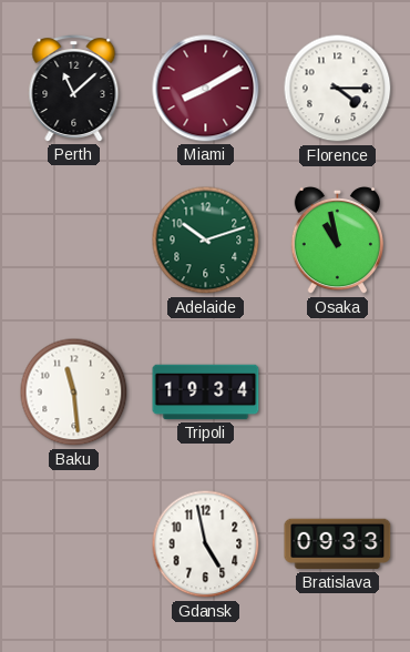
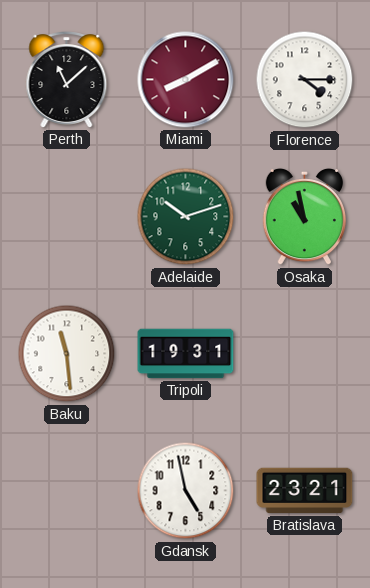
Tripoli: 19:34 -> 19:31
Bratislava: 09:33 -> 23:21
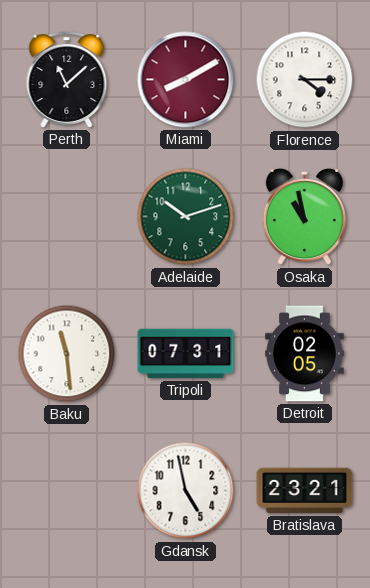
Tripoli: 19:31 -> 07:31
Detroit: none -> 02:05
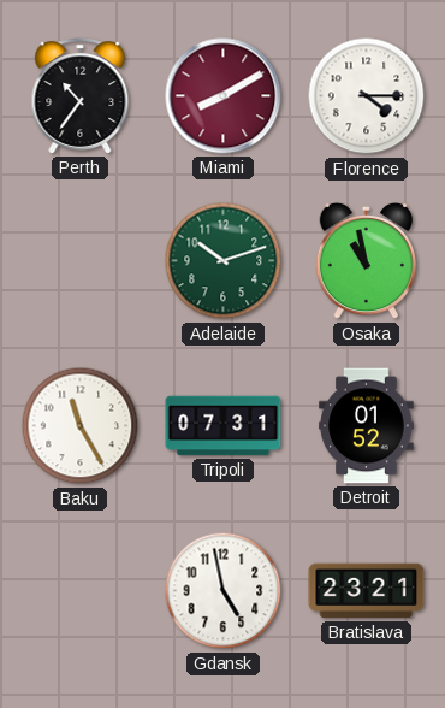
Perth: 11:08 -> 10:36
Baku: 11:29 -> 11:25
Detroit: 02:05 -> 01:52
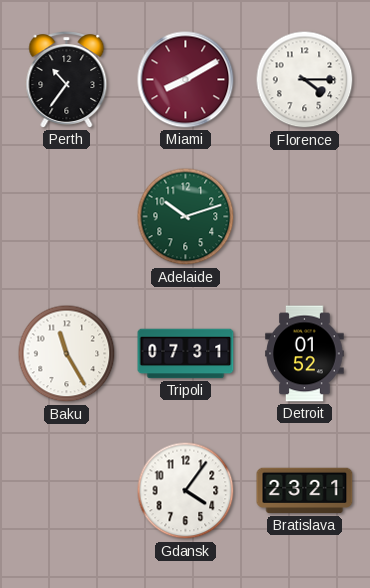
Osaka: 10:58 -> none
Gdansk: 4:58 -> 4:06
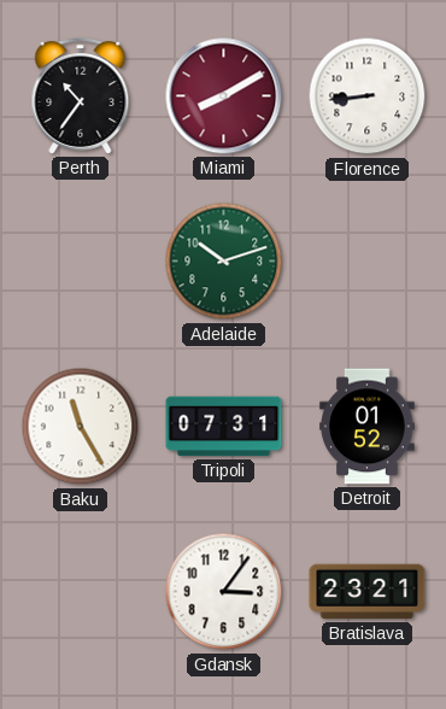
Florence: 4:15 -> 8:44
Gdansk: 4:06 -> 3:06
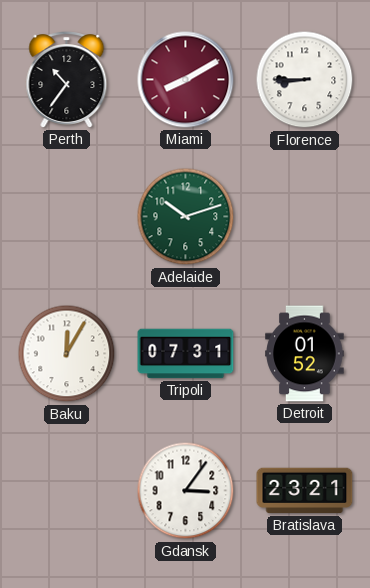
Florence: 8:44 -> 8:45
Baku: 11:25 -> 12:05
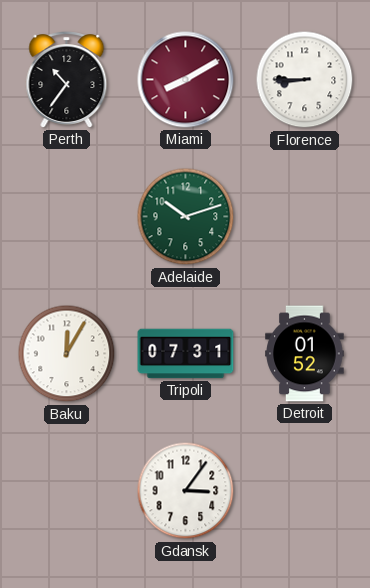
Bratislava: 23:21 -> none
